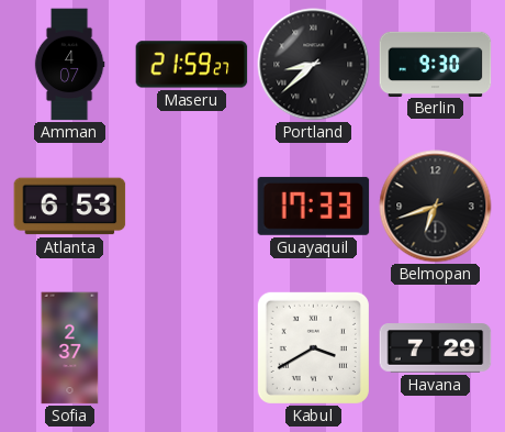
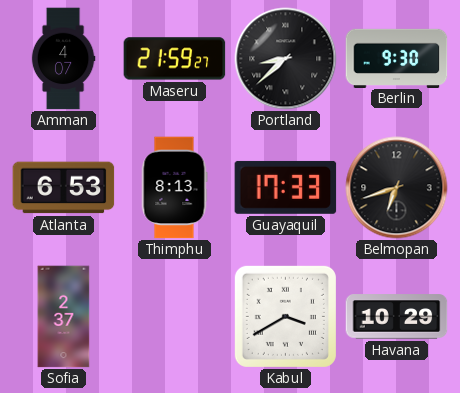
Thimphu: none -> 8:13
Havana: 7:29 -> 10:29
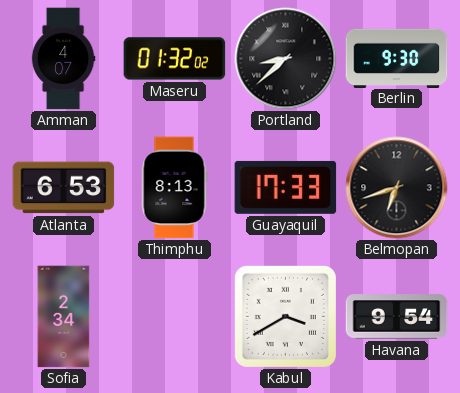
Maseru: 21:59 -> 01:32
Sofia: 2:37 -> 2:34
Havana: 10:29 -> 9:54
